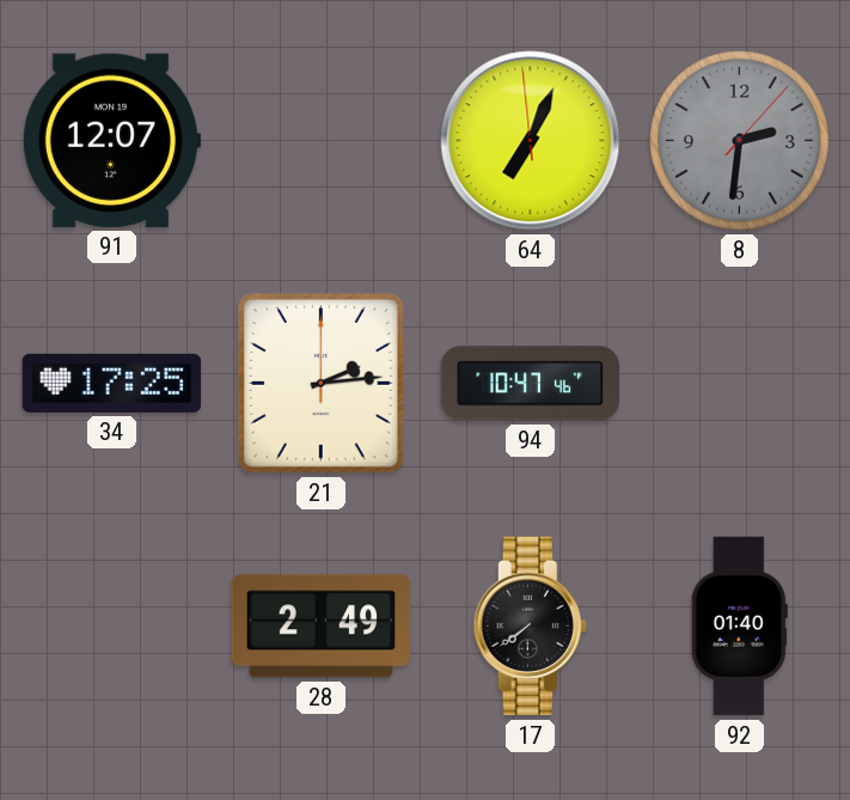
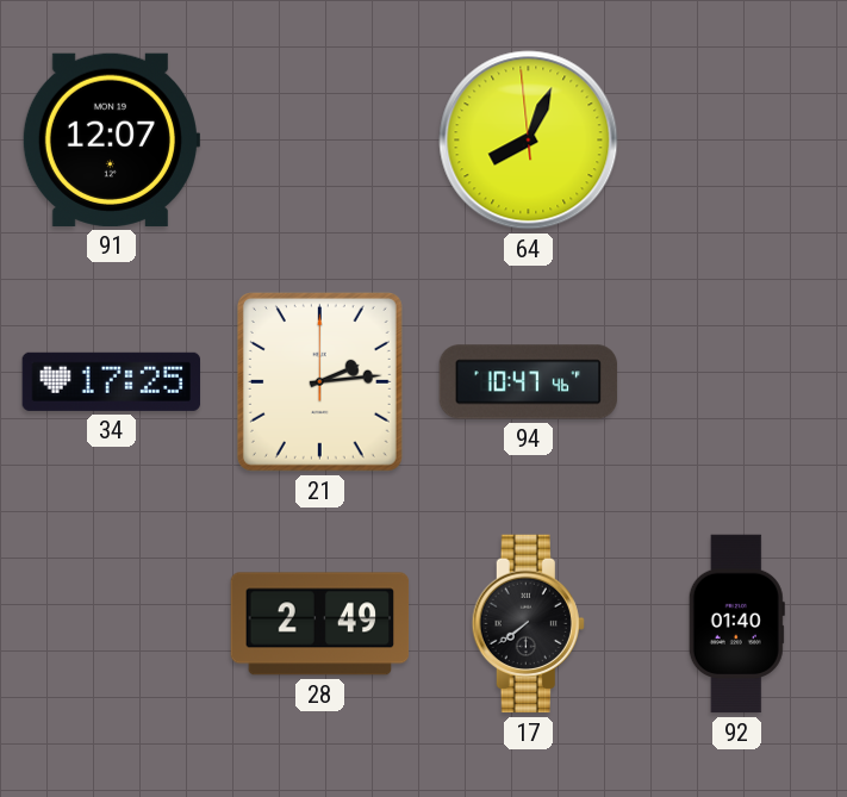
64: 7:03 -> 8:03
8: 2:31 -> none
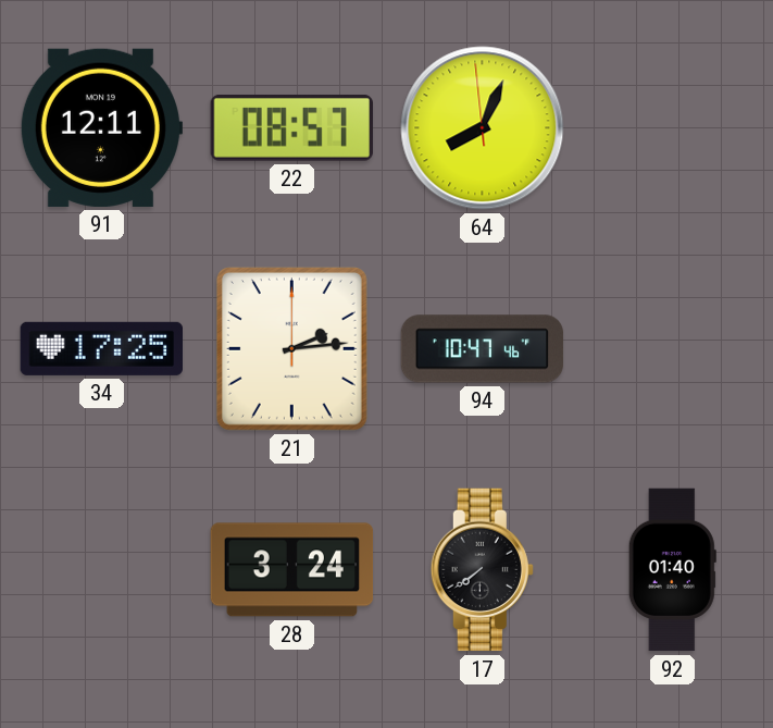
91: 12:07 -> 12:11
22: none -> 08:57
28: 2:49 -> 3:24
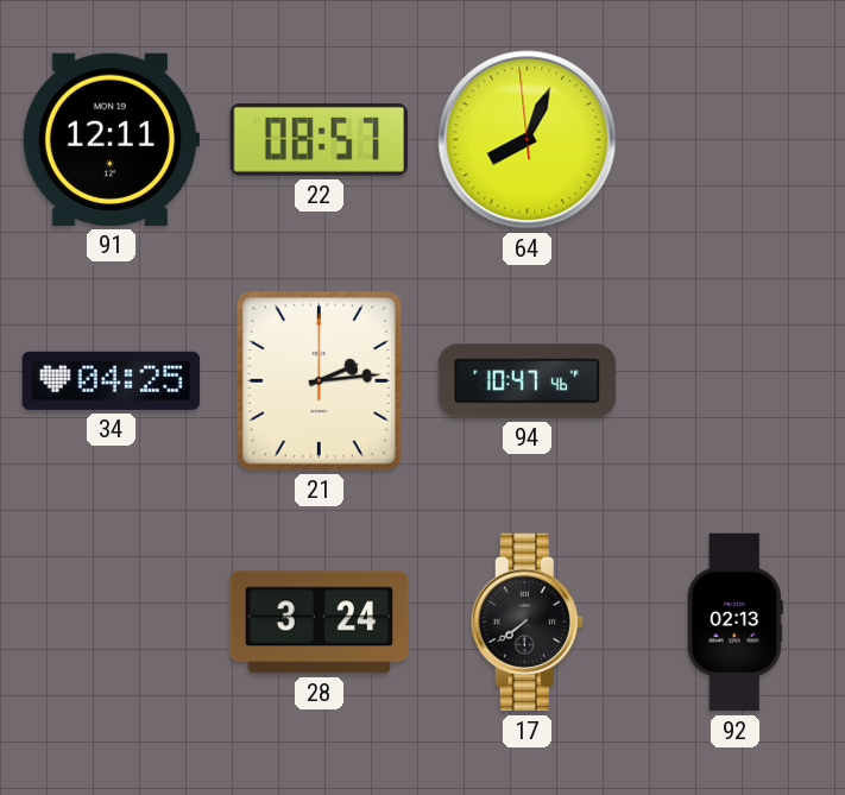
34: 17:25 -> 04:25
92: 01:40 -> 02:13
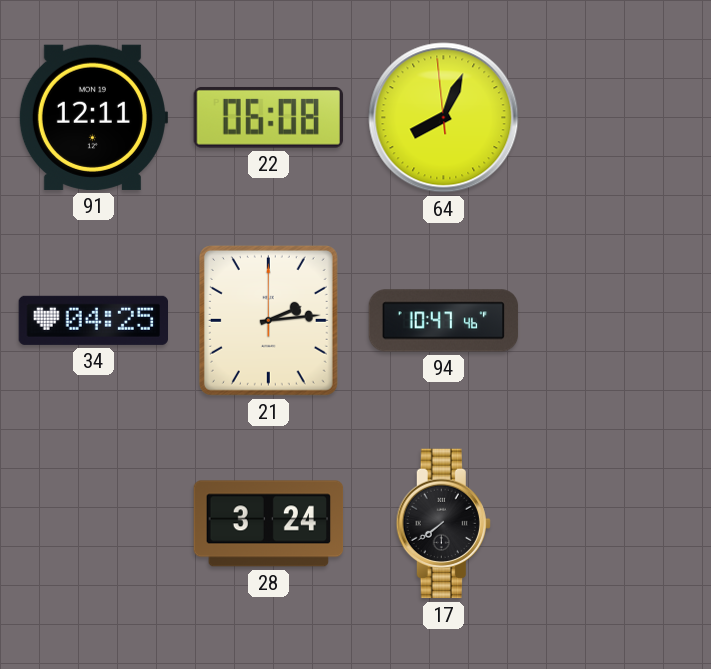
22: 08:57 -> 06:08
92: 02:13 -> none
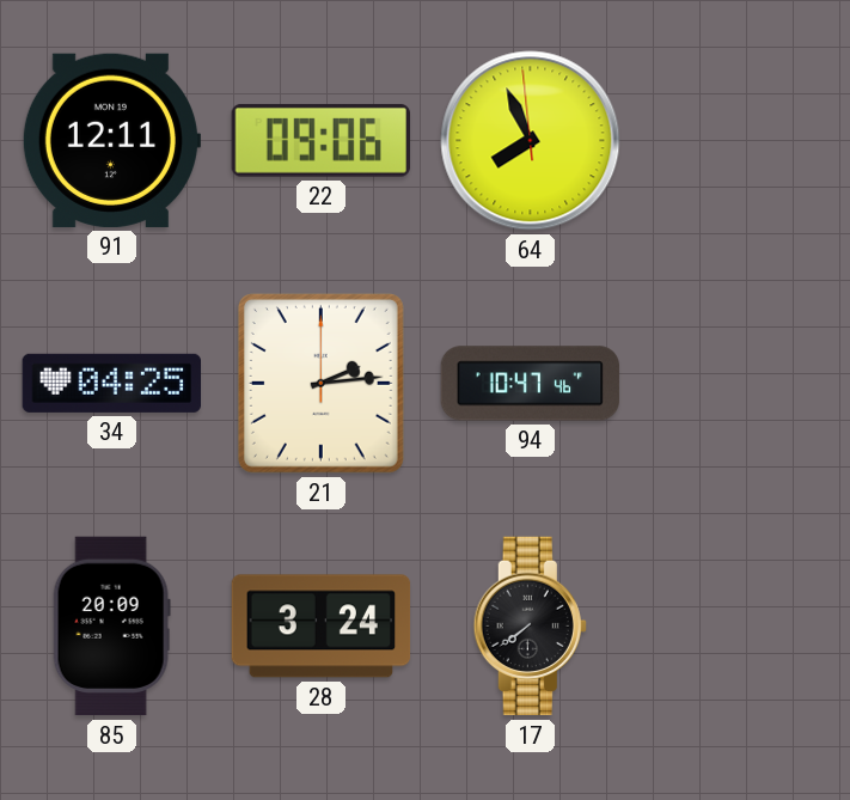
22: 06:08 -> 09:06
64: 8:03 -> 7:55
85: none -> 20:09
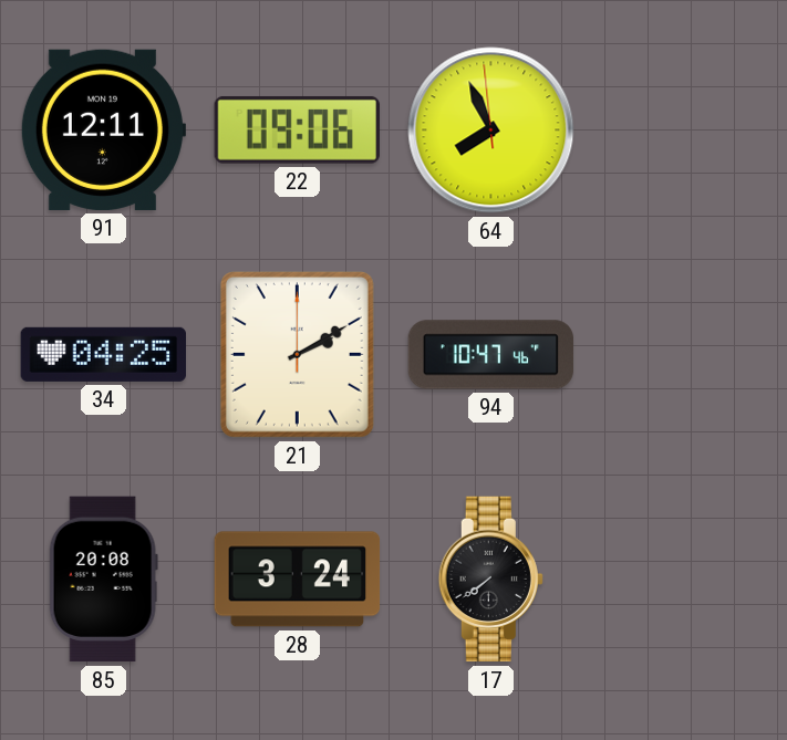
21: 2:14 -> 2:10
85: 20:09 -> 20:08
